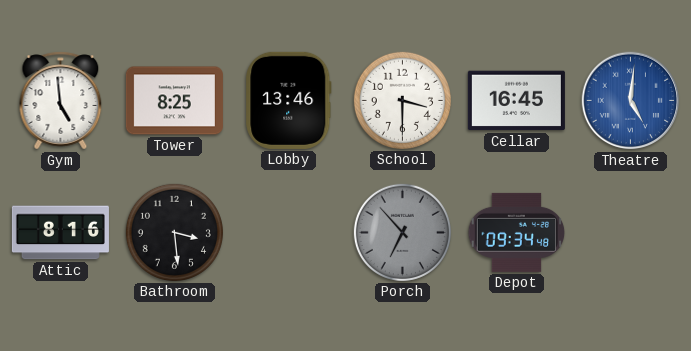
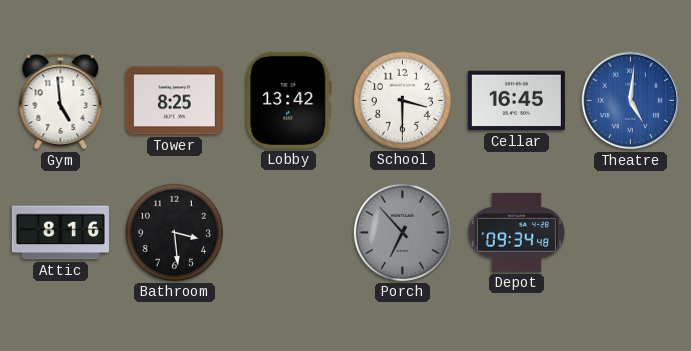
Lobby: 13:46 -> 13:42
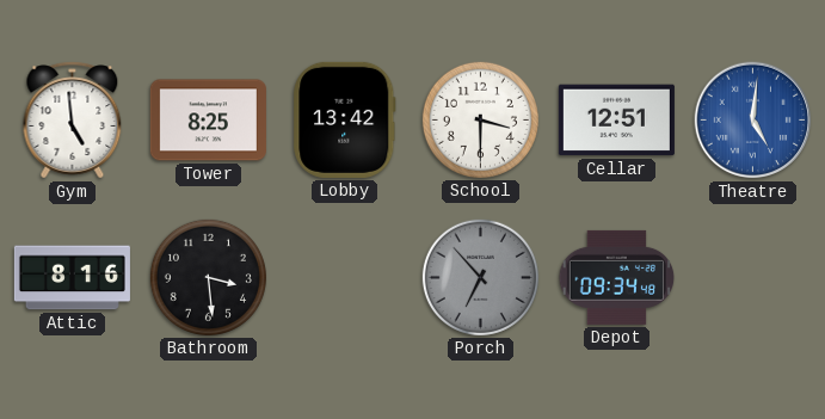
Cellar: 16:45 -> 12:51
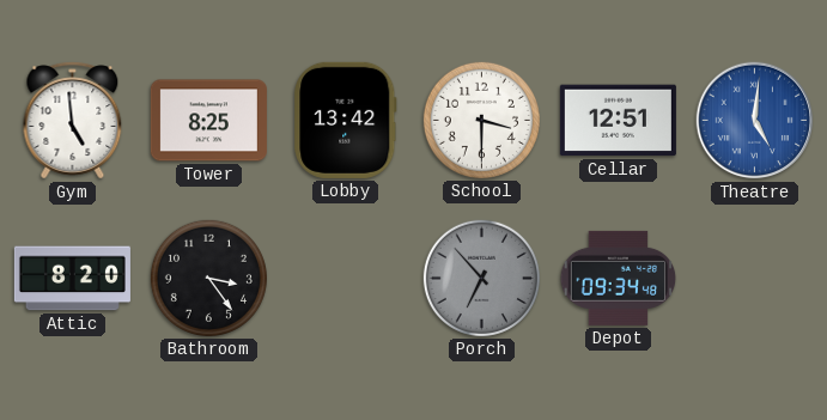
Attic: 8:16 -> 8:20
Bathroom: 3:29 -> 3:24
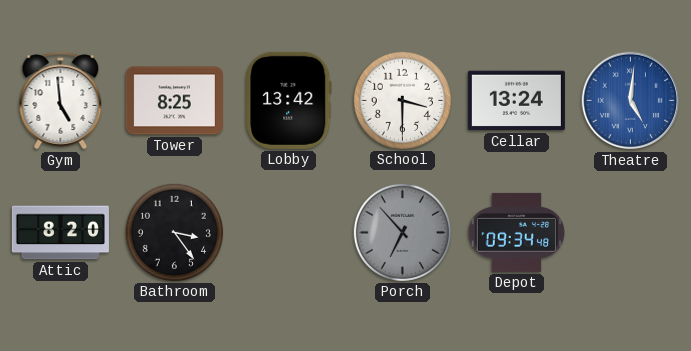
Cellar: 12:51 -> 13:24
